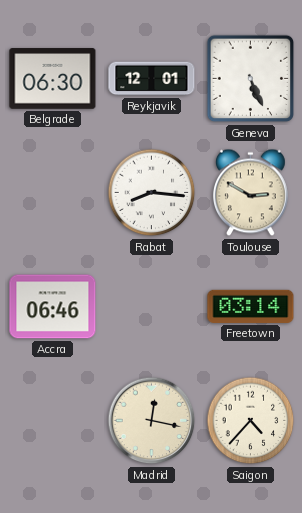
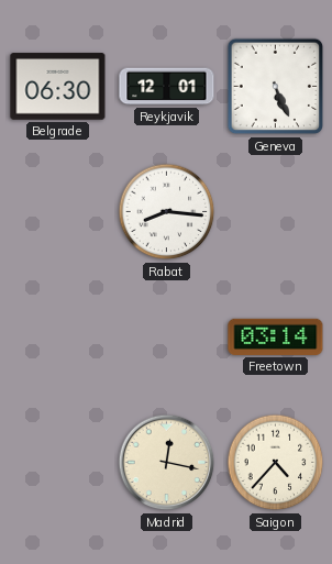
Toulouse: 2:50 -> none
Accra: 06:46 -> none
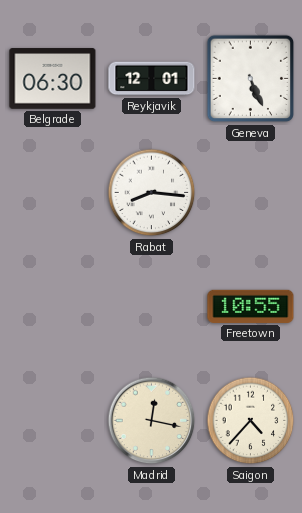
Freetown: 03:14 -> 10:55
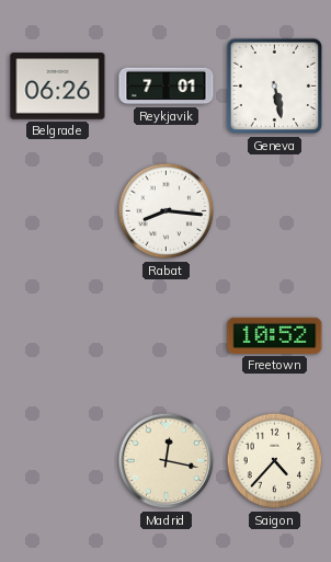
Belgrade: 06:30 -> 06:26
Reykjavik: 12:01 -> 7:01
Geneva: 5:26 -> 5:28
Freetown: 10:55 -> 10:52
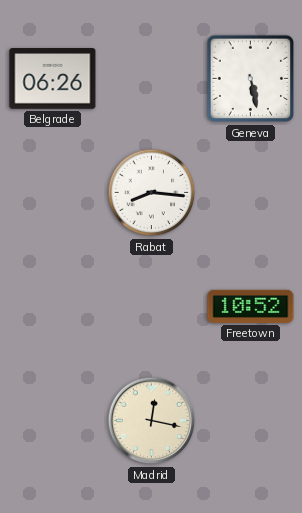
Reykjavik: 7:01 -> none
Saigon: 4:37 -> none
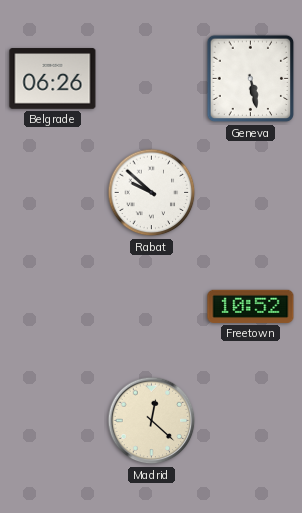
Rabat: 8:16 -> 9:52
Madrid: 12:17 -> 12:22
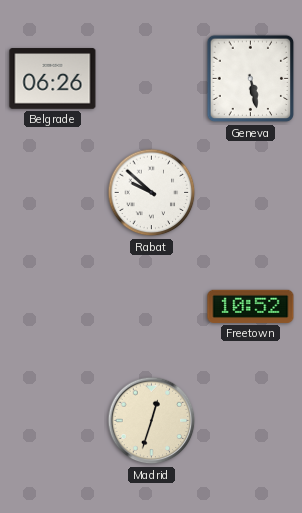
Madrid: 12:22 -> 12:33
